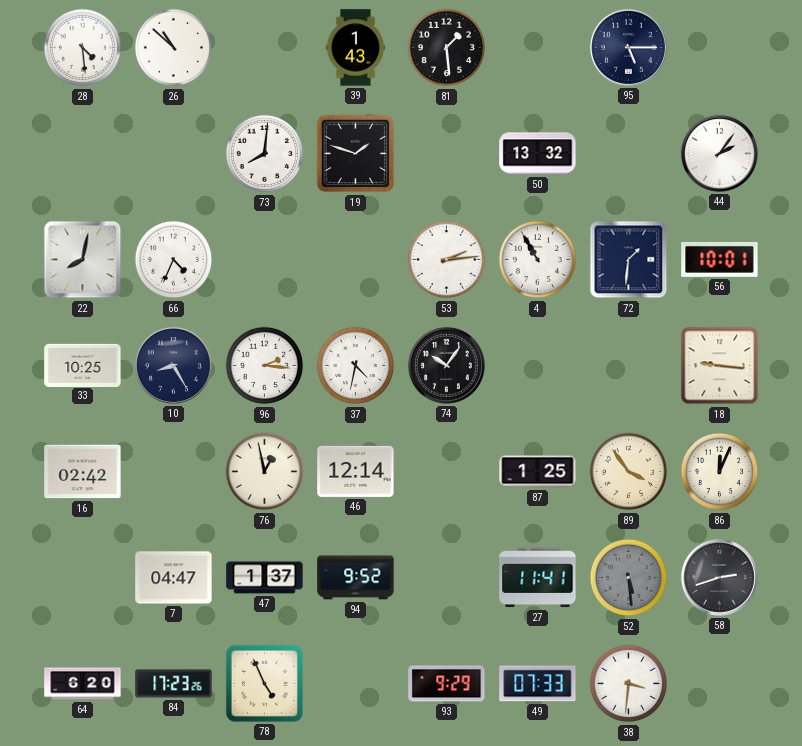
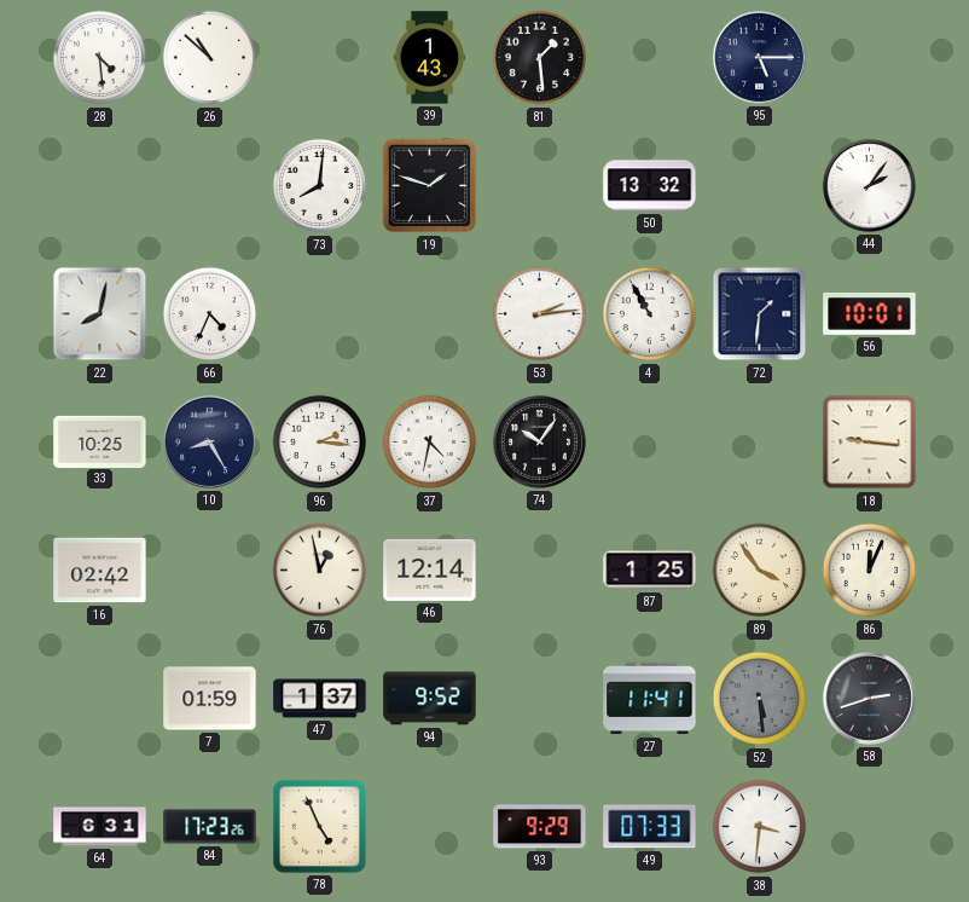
7: 04:47 -> 01:59
64: 6:20 -> 6:31
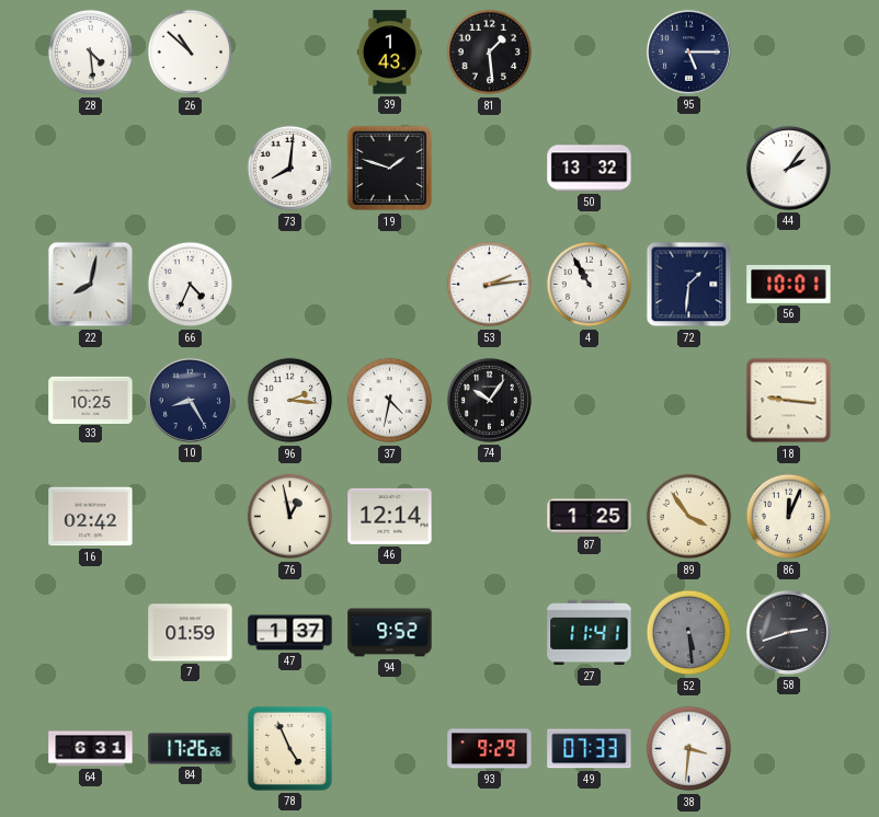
84: 17:23 -> 17:26
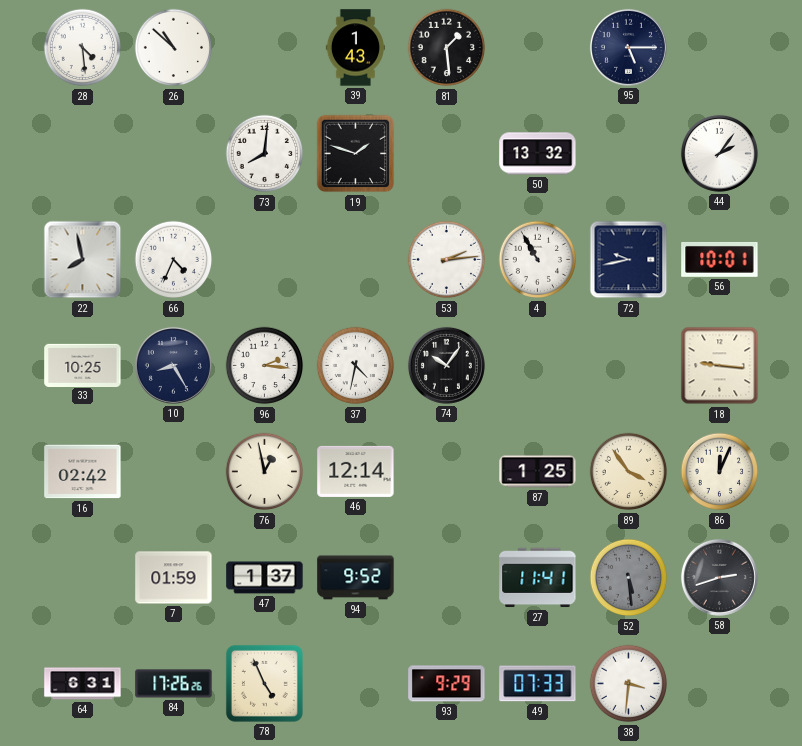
22: 8:02 -> 7:58
72: 1:31 -> 9:43
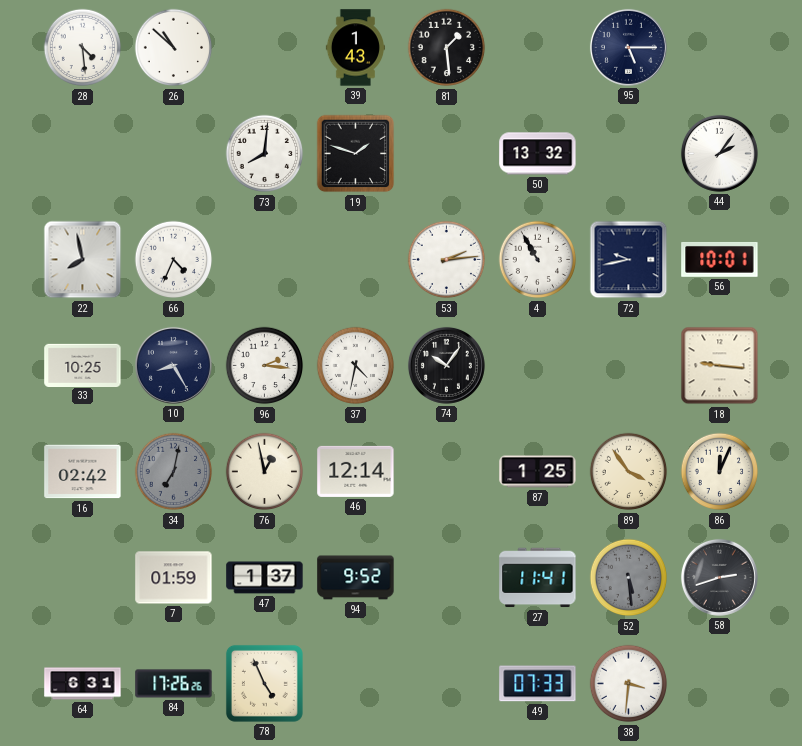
34: none -> 7:02
93: 9:29 -> none
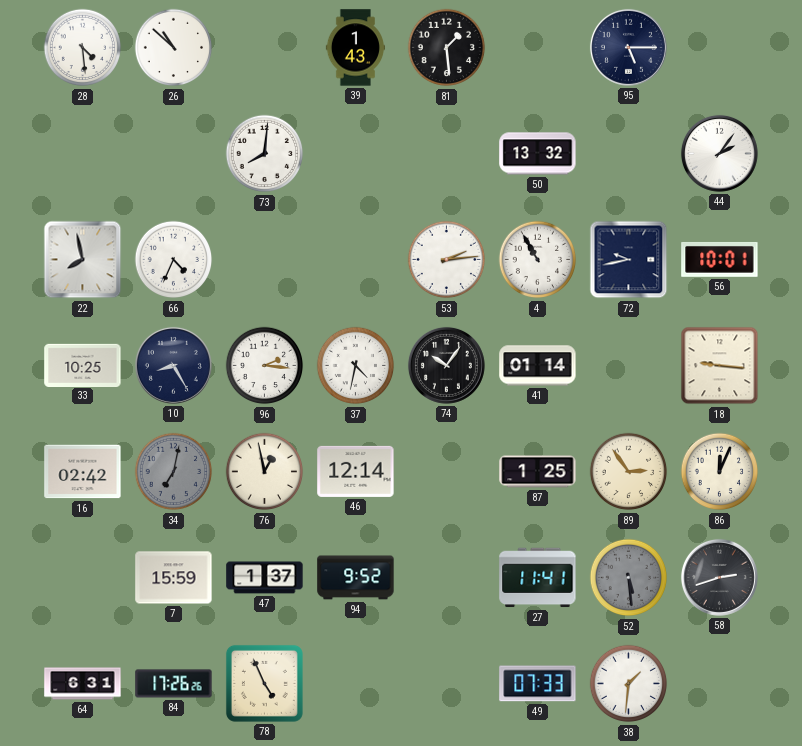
19: 1:48 -> none
41: none -> 01:14
89: 3:54 -> 2:54
7: 01:59 -> 15:59
38: 3:31 -> 1:31
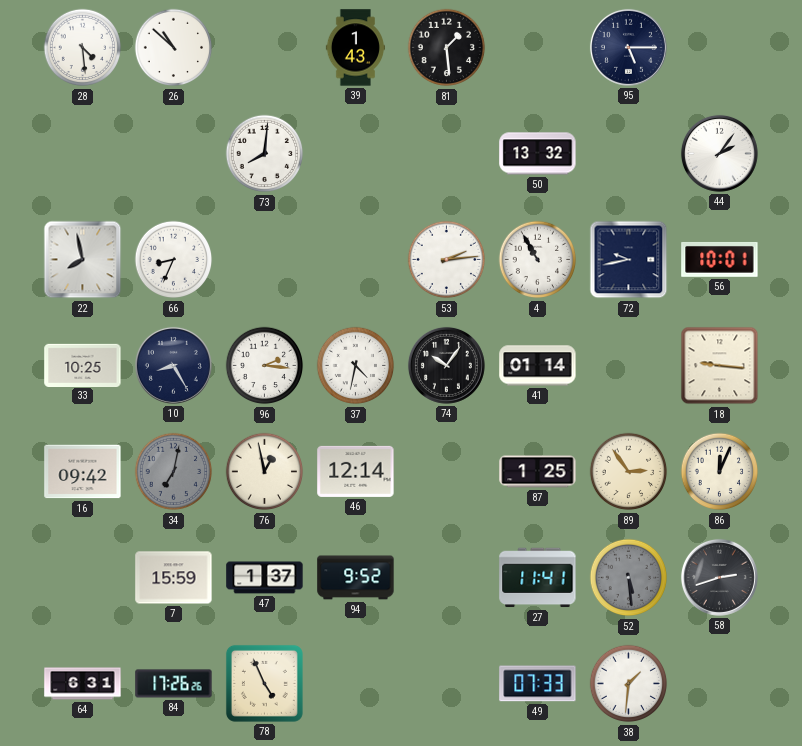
66: 4:34 -> 8:34
16: 02:42 -> 09:42
